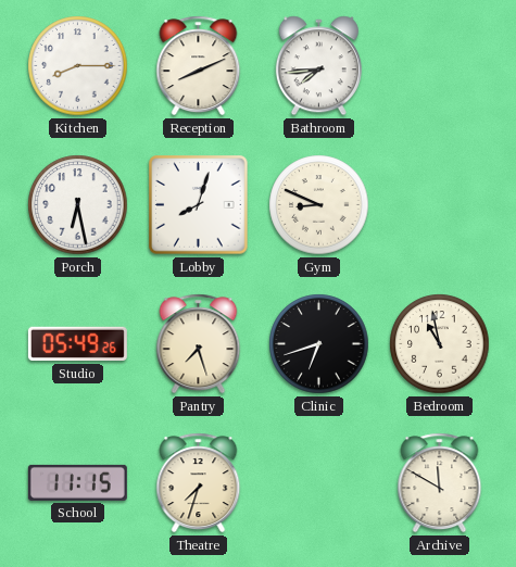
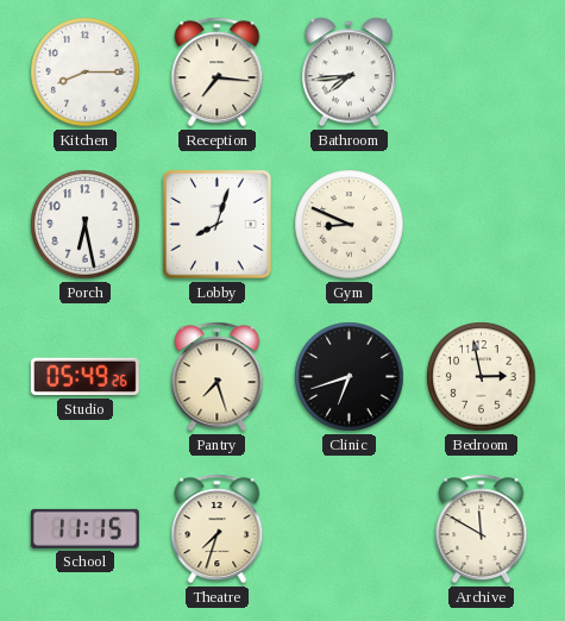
Reception: 8:11 -> 7:16
Bedroom: 10:58 -> 2:58
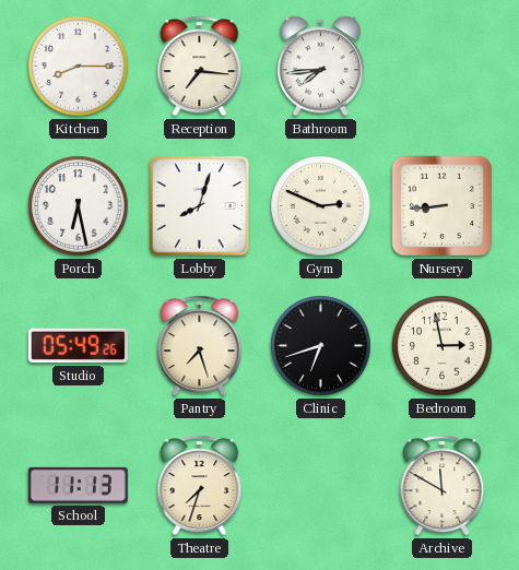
Gym: 8:49 -> 2:49
Nursery: none -> 8:44
School: 11:15 -> 11:13
